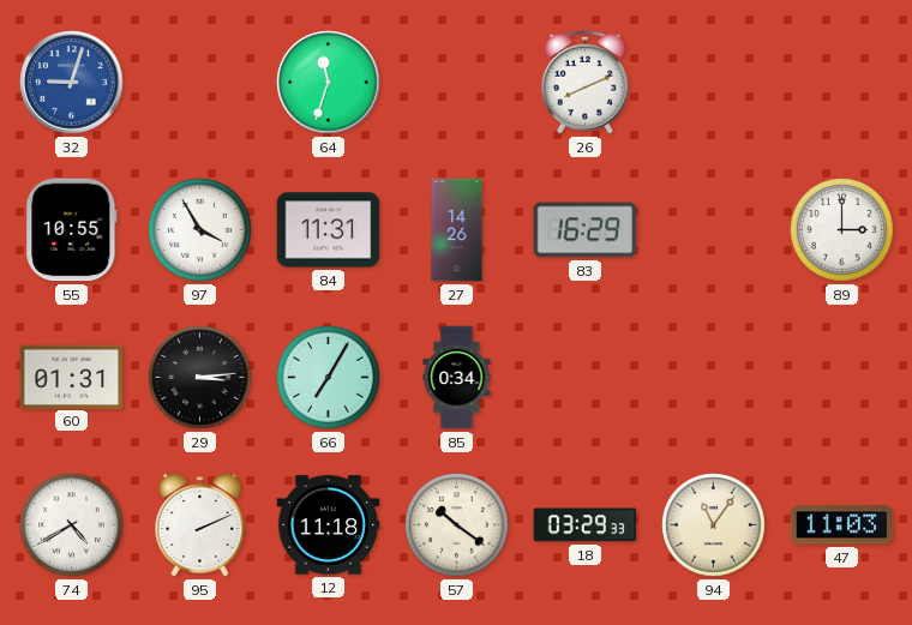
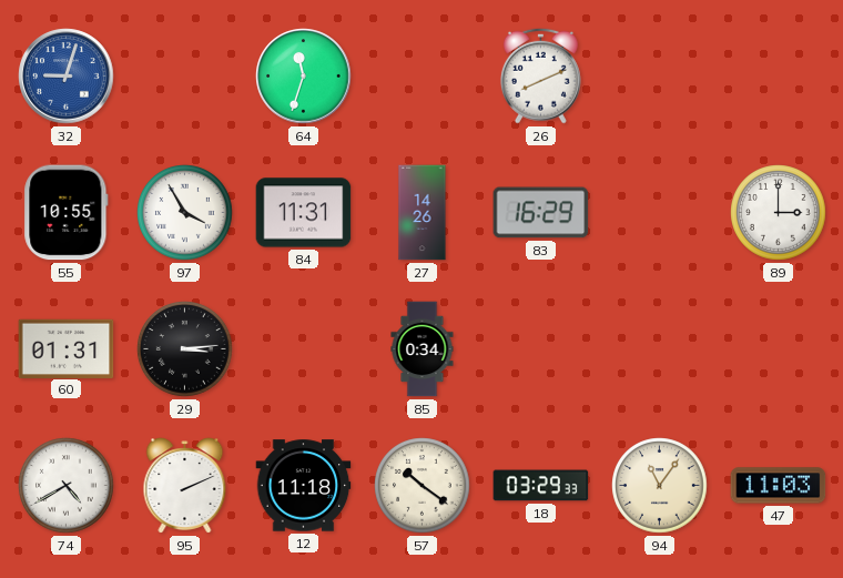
66: 7:05 -> none
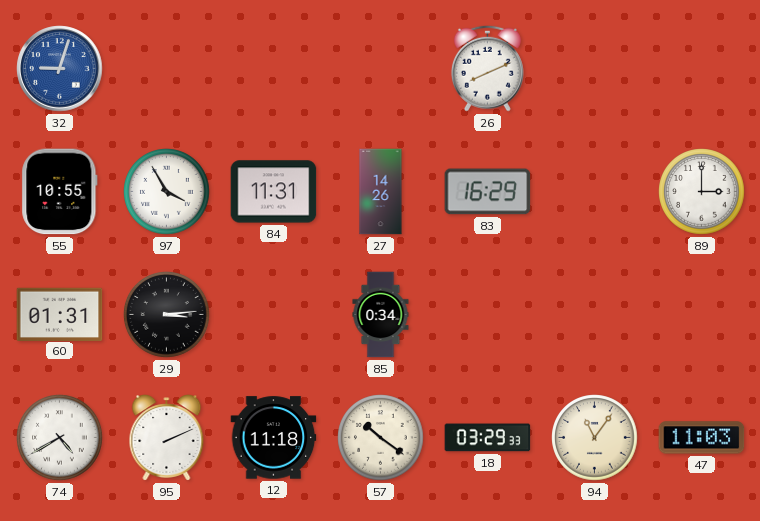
64: 11:33 -> none
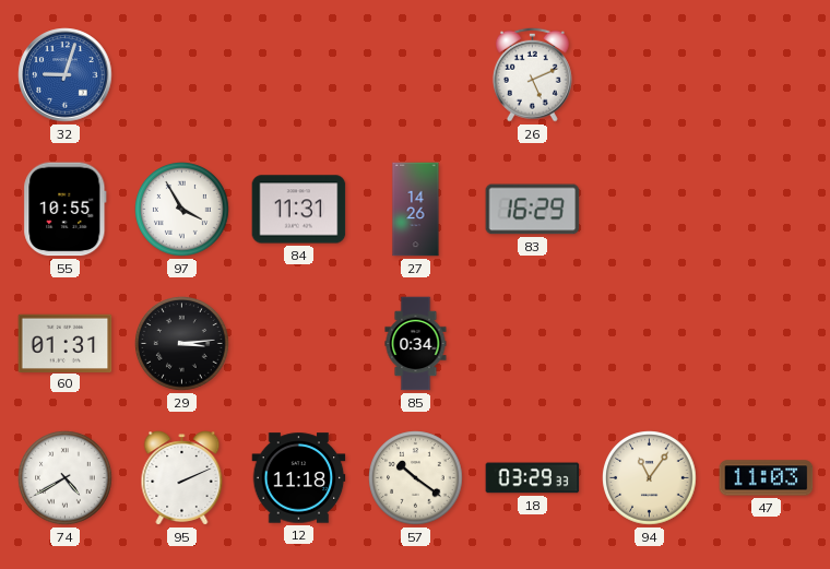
26: 8:11 -> 5:11
89: 3:00 -> none
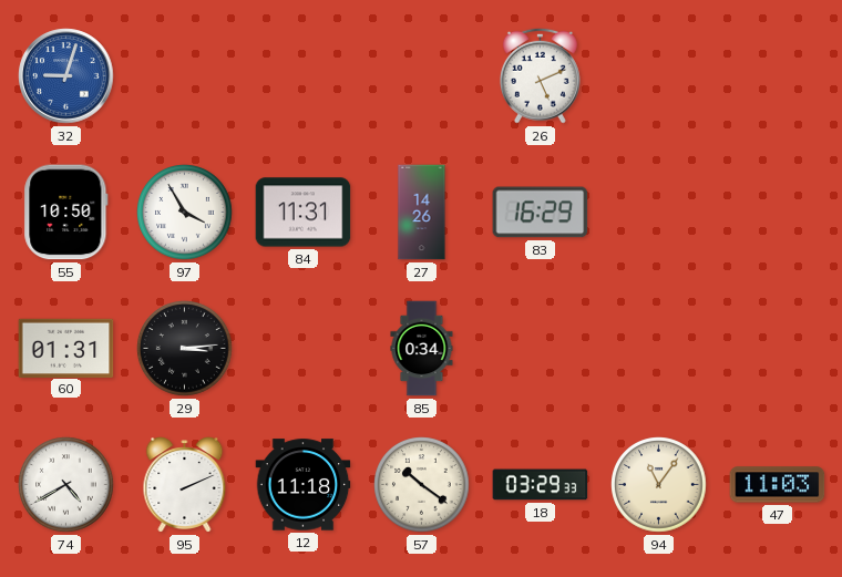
55: 10:55 -> 10:50
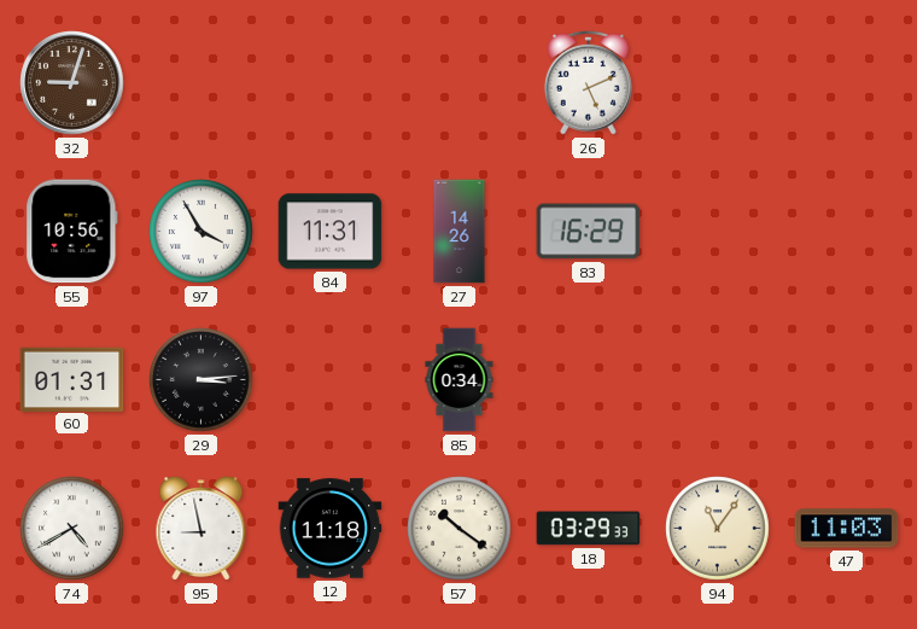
32 dial: blue -> brown
55: 10:50 -> 10:56
95: 2:11 -> 8:58
